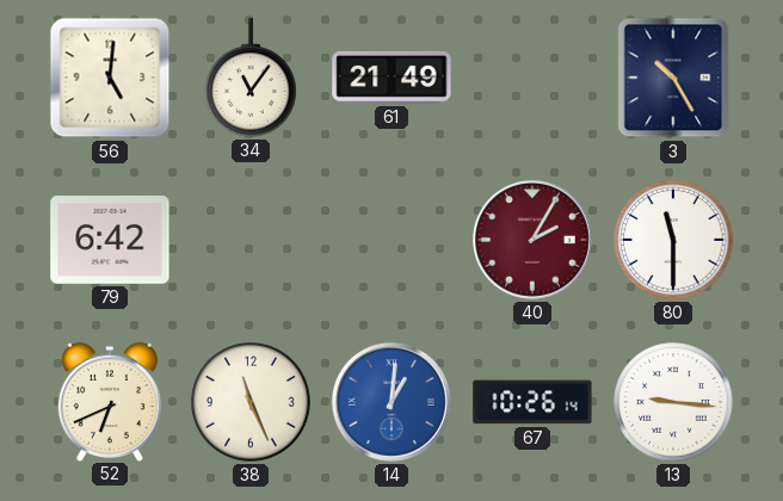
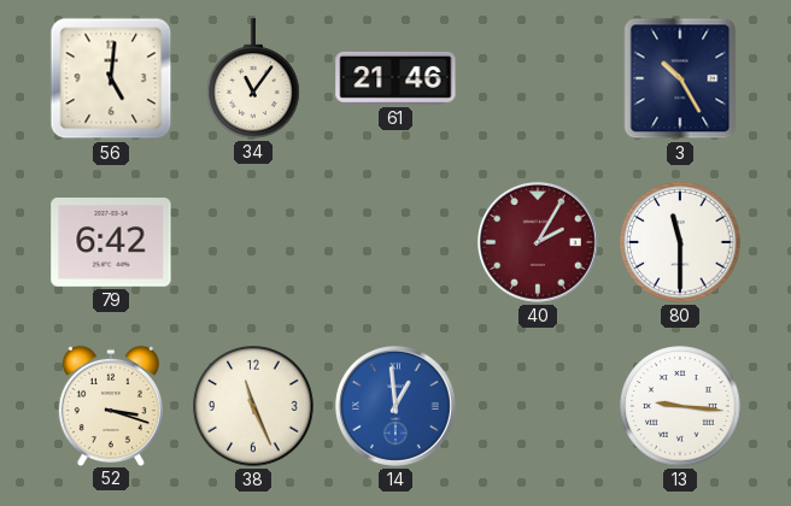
61: 21:49 -> 21:46
52: 6:41 -> 3:18
14: 1:01 -> 12:59
67: 10:26 -> none
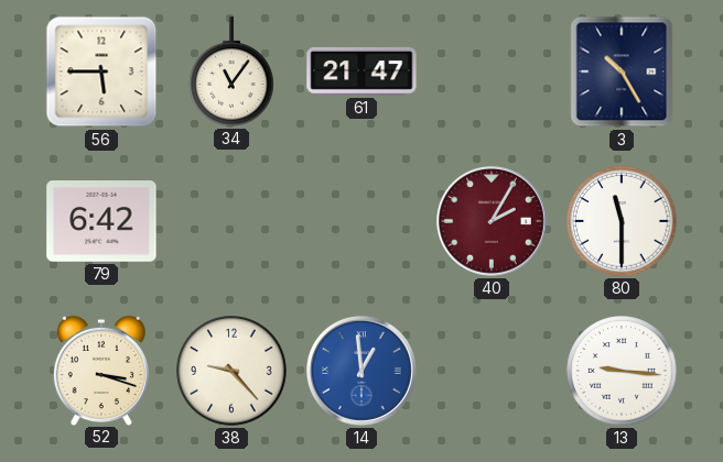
56: 5:01 -> 5:45
61: 21:46 -> 21:47
38: 11:26 -> 9:23
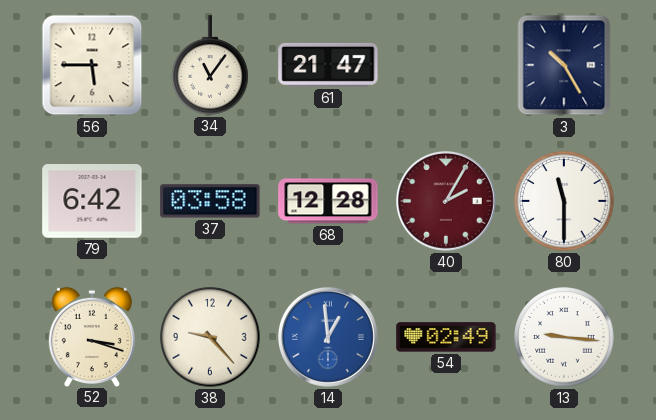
37: none -> 03:58
68: none -> 12:28
54: none -> 02:49
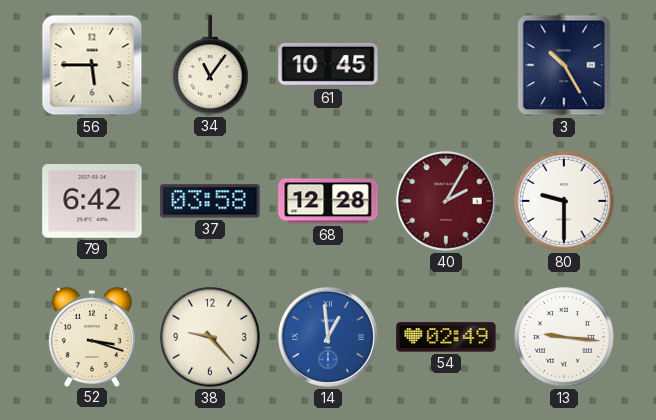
61: 21:47 -> 10:45
80: 11:30 -> 9:30
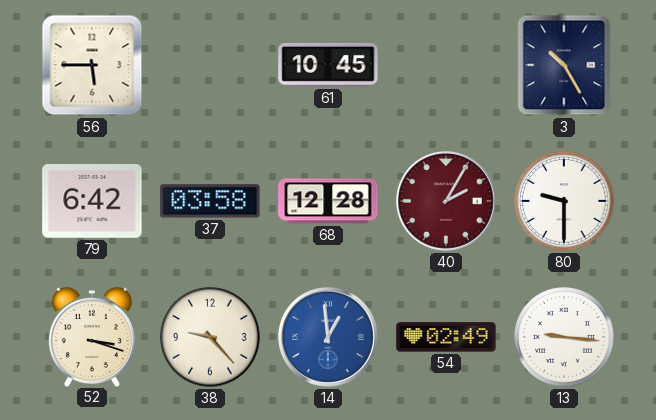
34: 11:06 -> none
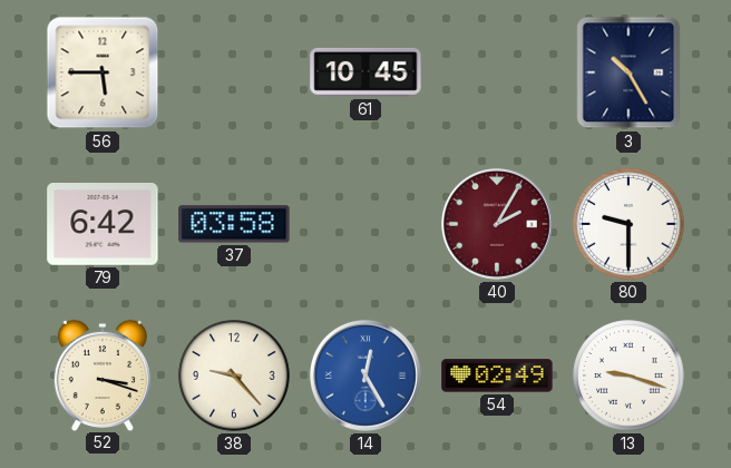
68: 12:28 -> none
14: 12:59 -> 12:25
13: 9:16 -> 9:18
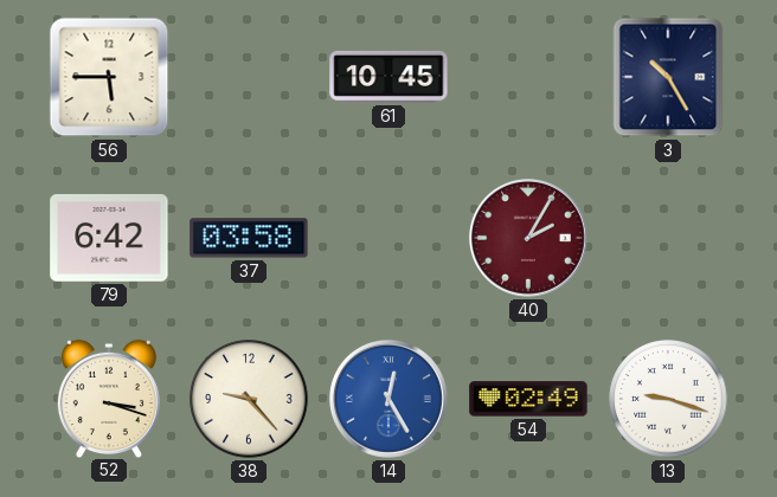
80: 9:30 -> none
